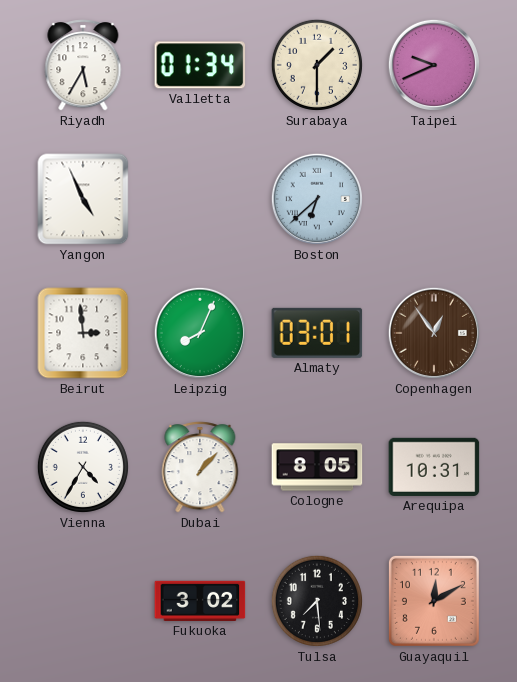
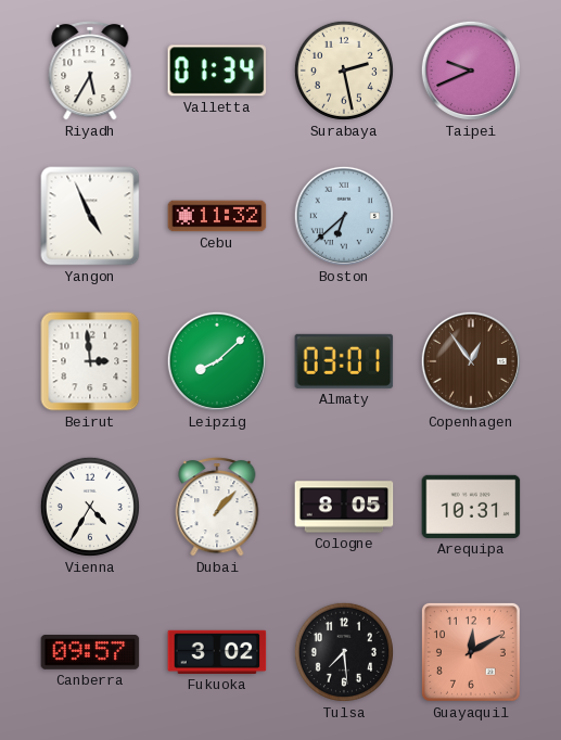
Surabaya: 1:30 -> 2:28
Cebu: none -> 11:32
Leipzig: 8:04 -> 8:08
Canberra: none -> 09:57
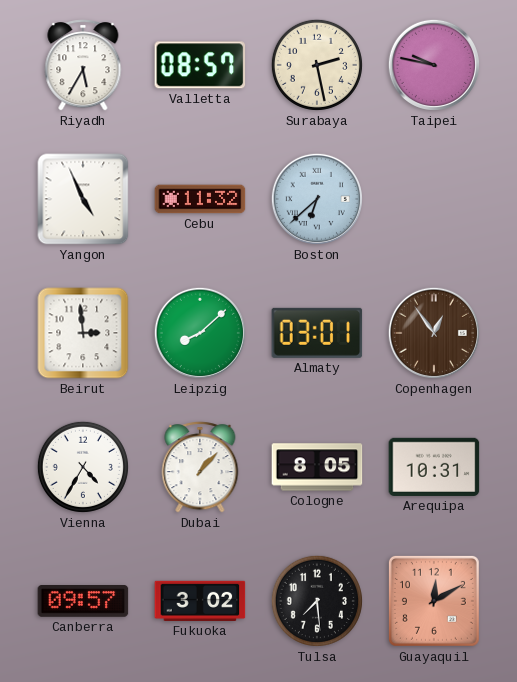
Valletta: 01:34 -> 08:57
Taipei: 9:41 -> 9:47
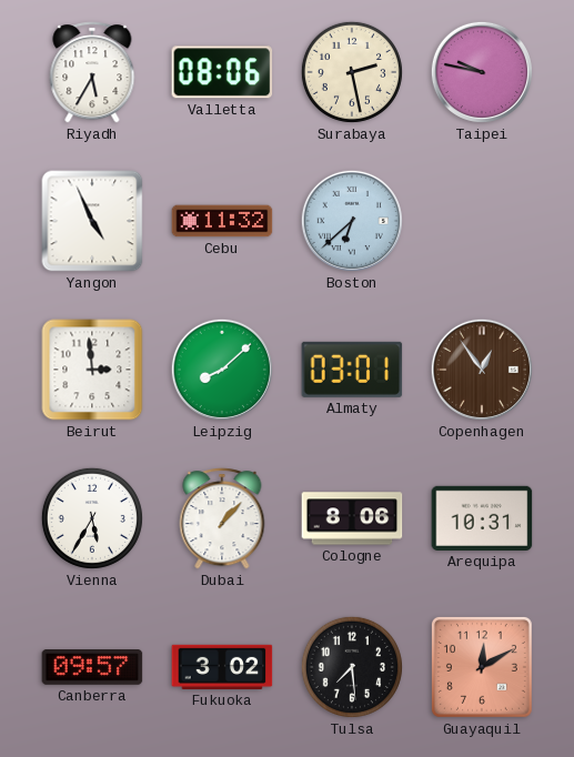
Valletta: 08:57 -> 08:06
Vienna: 4:35 -> 5:35
Cologne: 8:05 -> 8:06
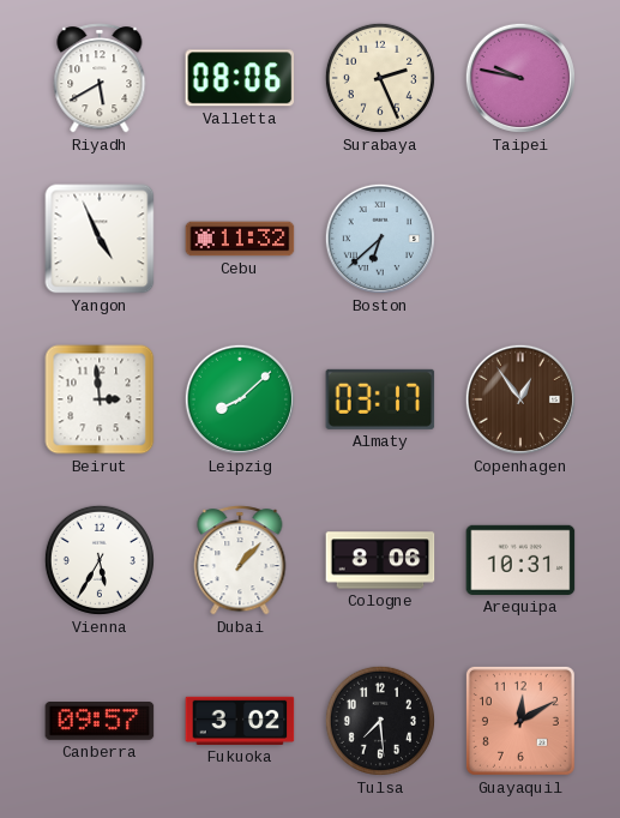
Riyadh: 5:35 -> 5:40
Surabaya: 2:28 -> 2:26
Almaty: 03:01 -> 03:17
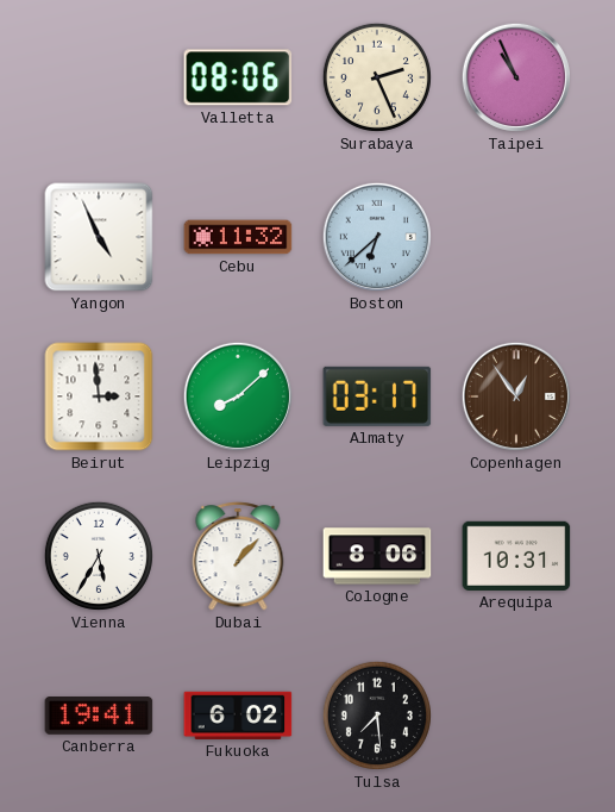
Riyadh: 5:40 -> none
Taipei: 9:47 -> 10:56
Canberra: 09:57 -> 19:41
Fukuoka: 3:02 -> 6:02
Guayaquil: 12:10 -> none
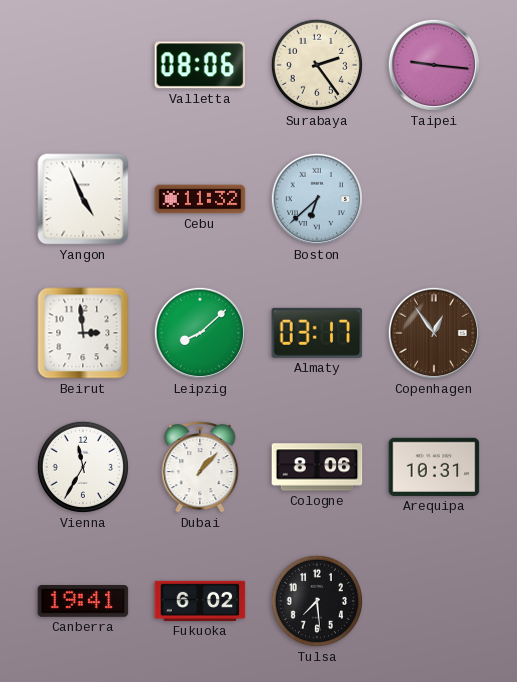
Surabaya: 2:26 -> 2:24
Taipei: 10:56 -> 9:16
Vienna: 5:35 -> 11:35
